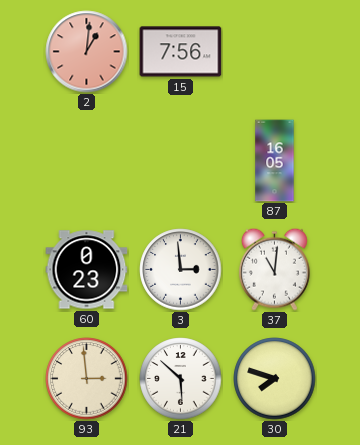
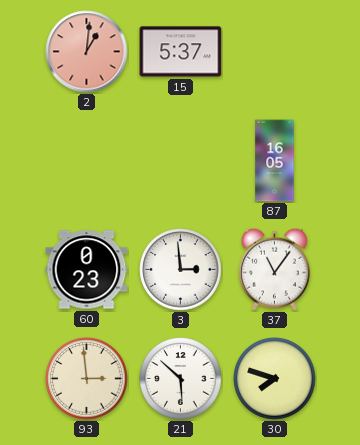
15: 7:56 -> 5:37
37: 11:01 -> 11:06
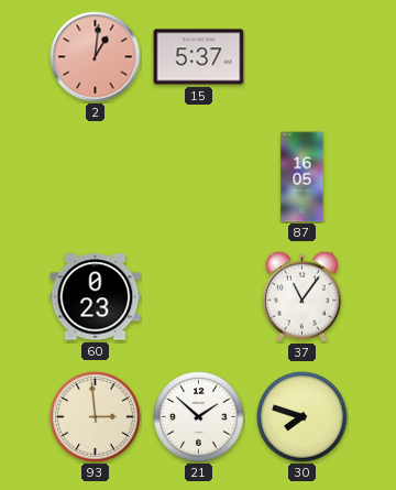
3: 2:59 -> none
21: 5:52 -> 1:52
